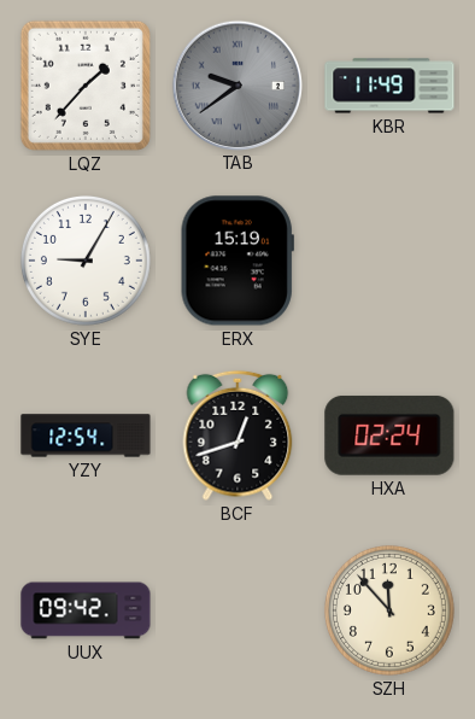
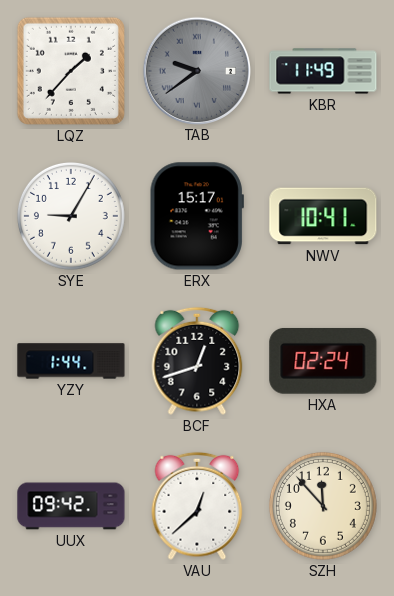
ERX: 15:19 -> 15:17
NWV: none -> 10:41
YZY: 12:54 -> 1:44
VAU: none -> 12:38
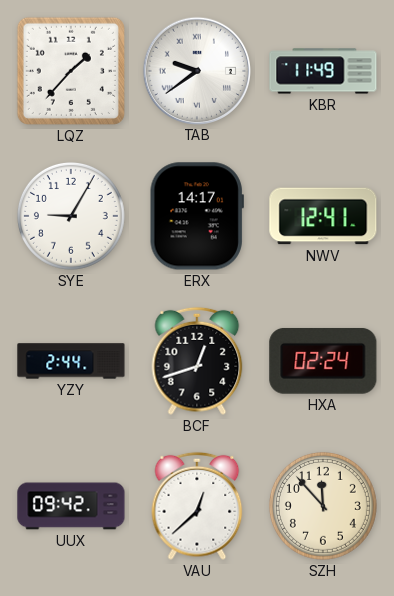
TAB dial: grey -> white
ERX: 15:17 -> 14:17
NWV: 10:41 -> 12:41
YZY: 1:44 -> 2:44
